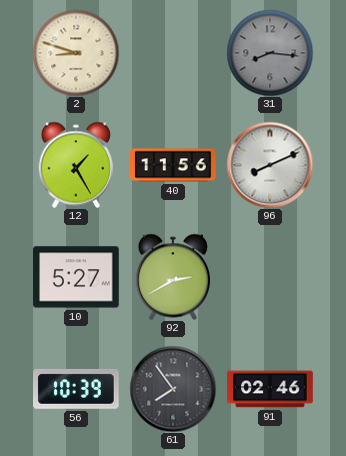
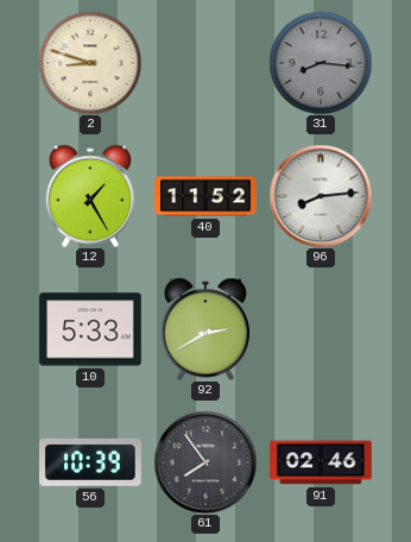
40: 11:56 -> 11:52
96: 8:11 -> 8:14
10: 5:27 -> 5:33
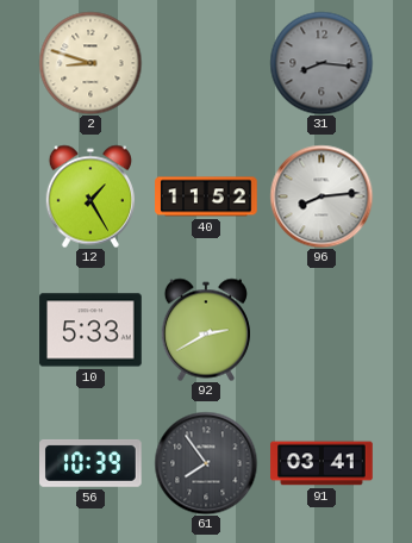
91: 02:46 -> 03:41
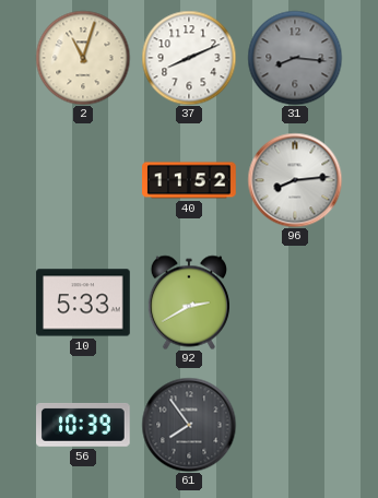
2: 8:48 -> 11:03
37: none -> 8:11
12: 1:25 -> none
91: 03:41 -> none
